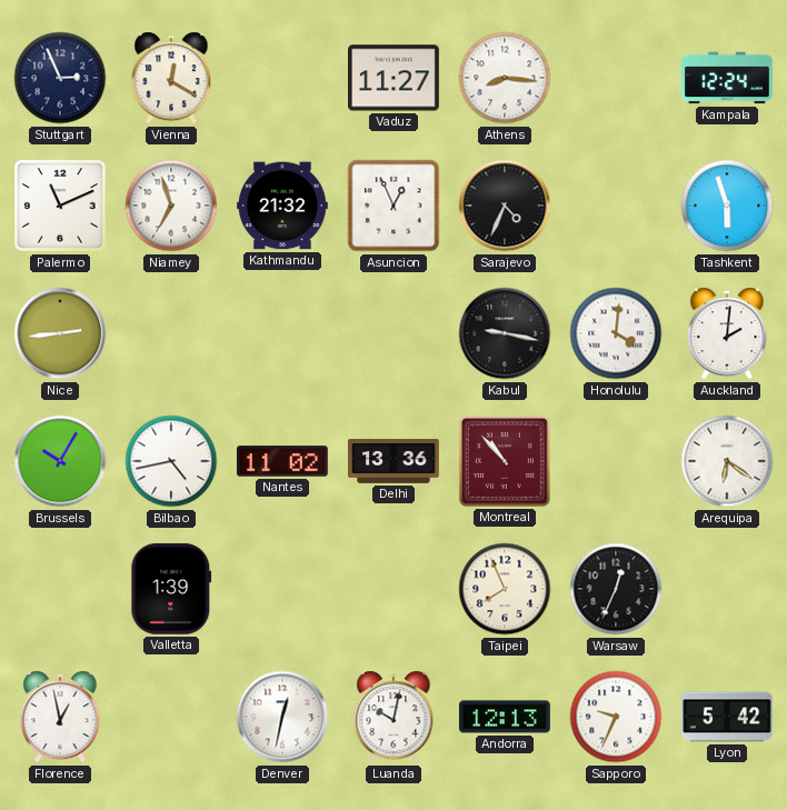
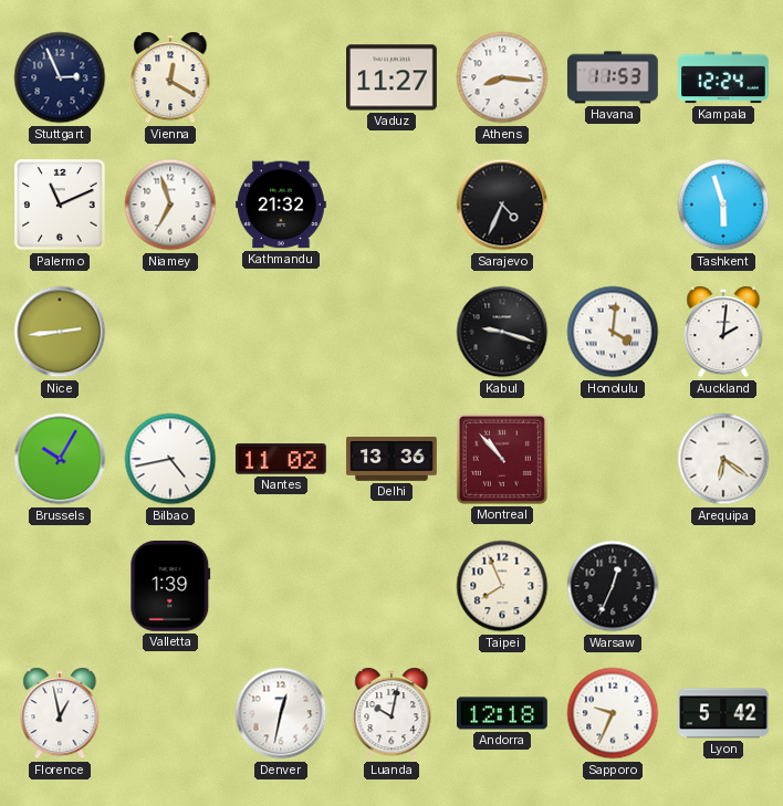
Havana: none -> 11:53
Asuncion: 12:56 -> none
Kabul: 9:17 -> 9:18
Andorra: 12:13 -> 12:18
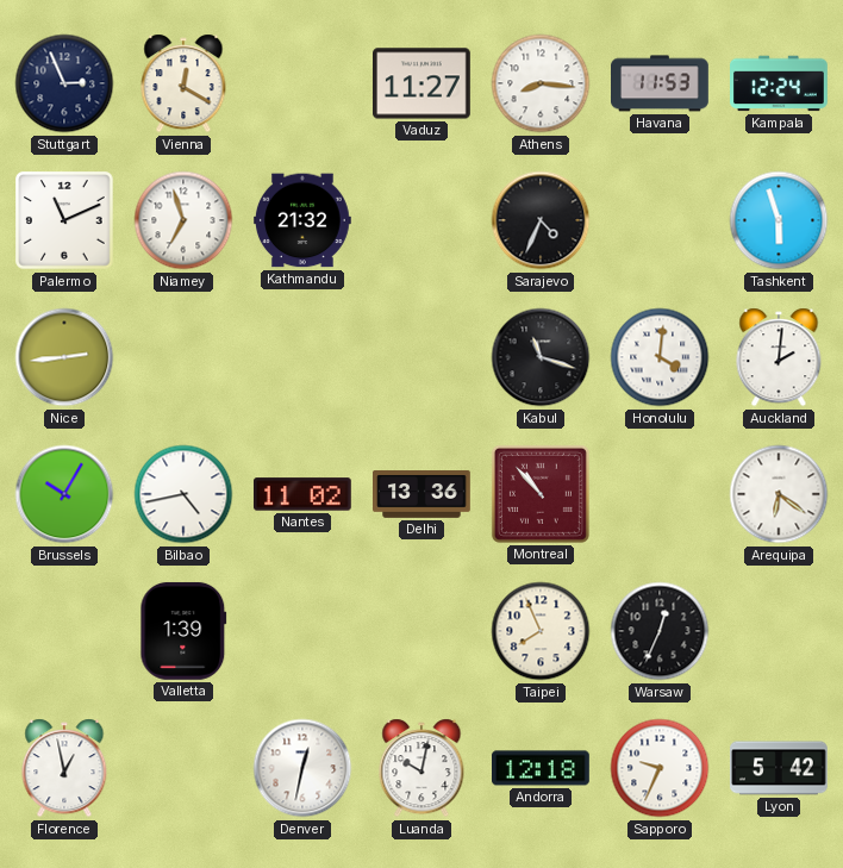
Kabul: 9:18 -> 11:18
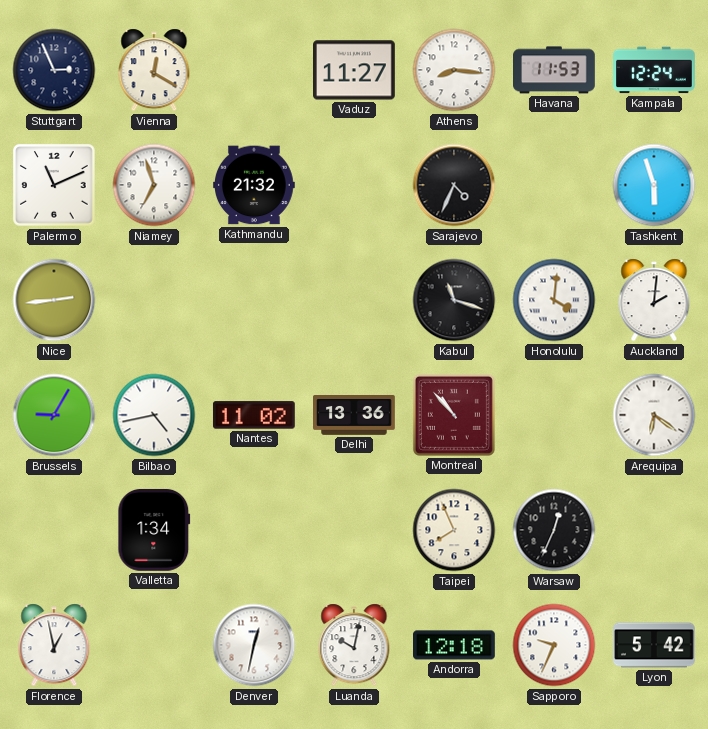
Brussels: 10:05 -> 9:05
Valletta: 1:39 -> 1:34
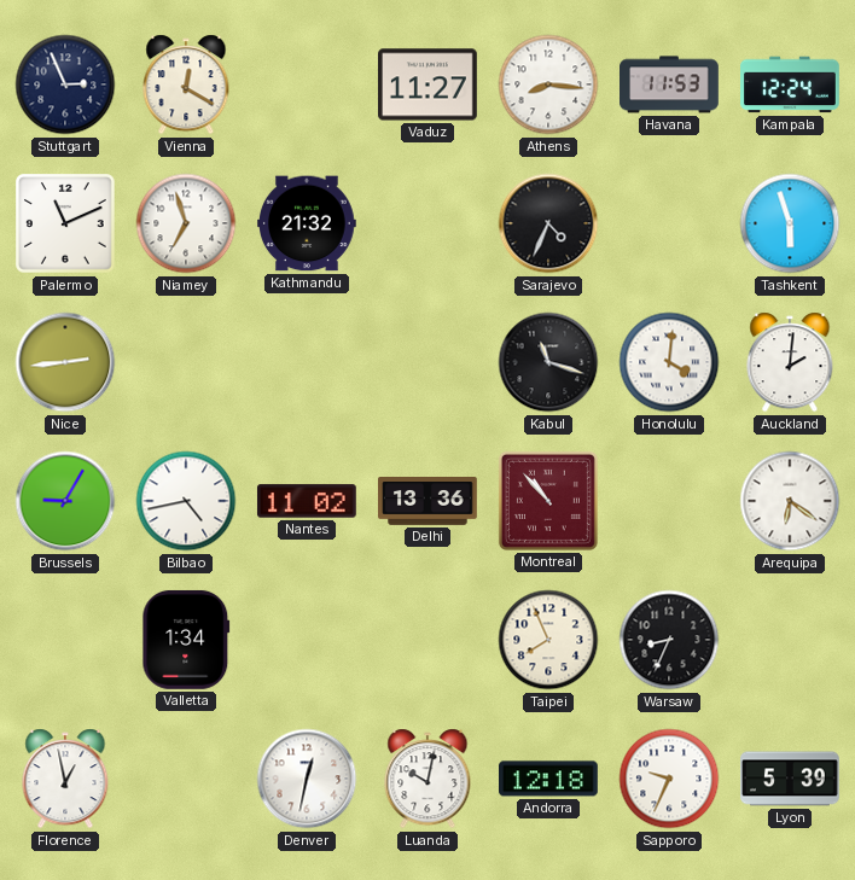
Warsaw: 12:34 -> 8:34
Lyon: 5:42 -> 5:39
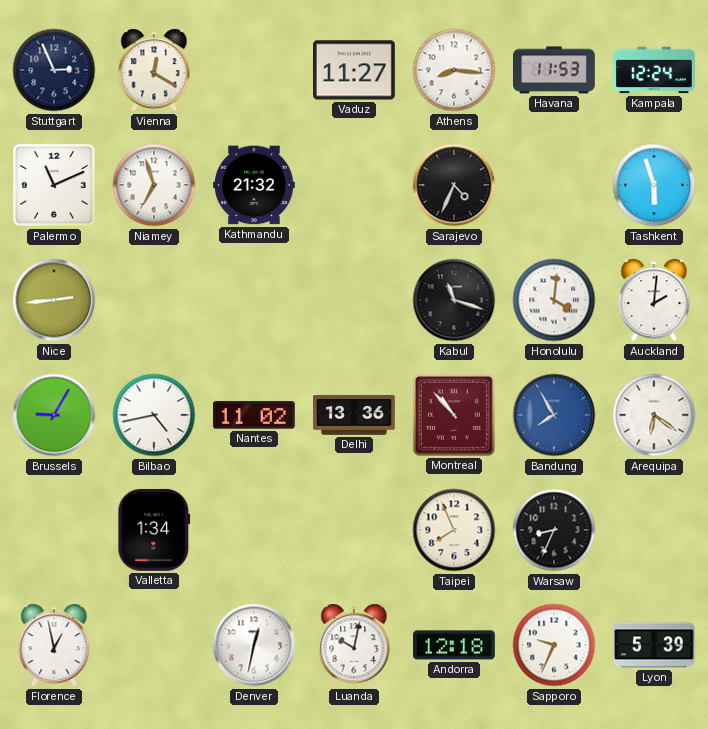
Bandung: none -> 7:55
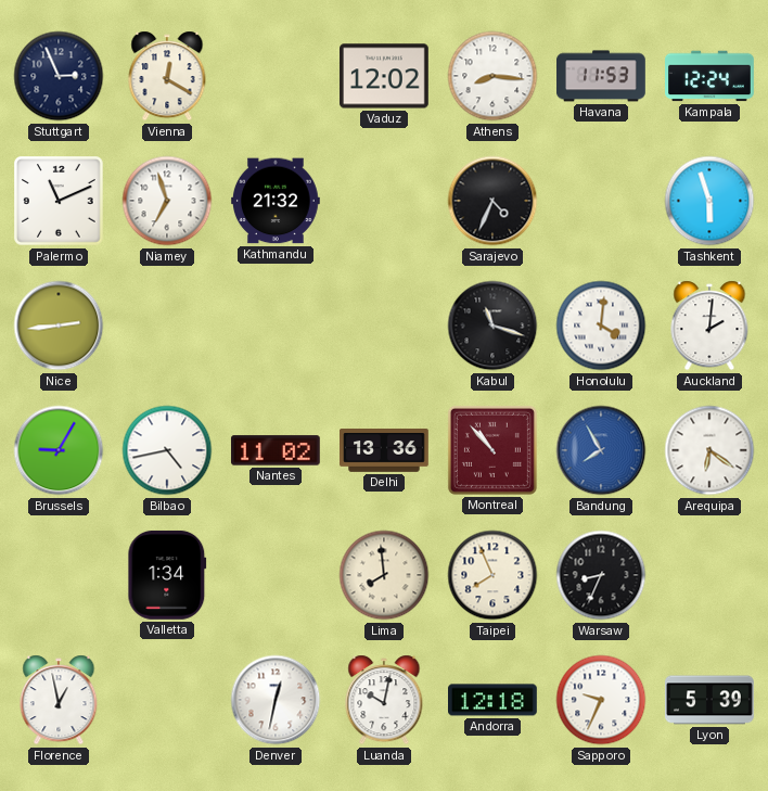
Vaduz: 11:27 -> 12:02
Lima: none -> 7:59
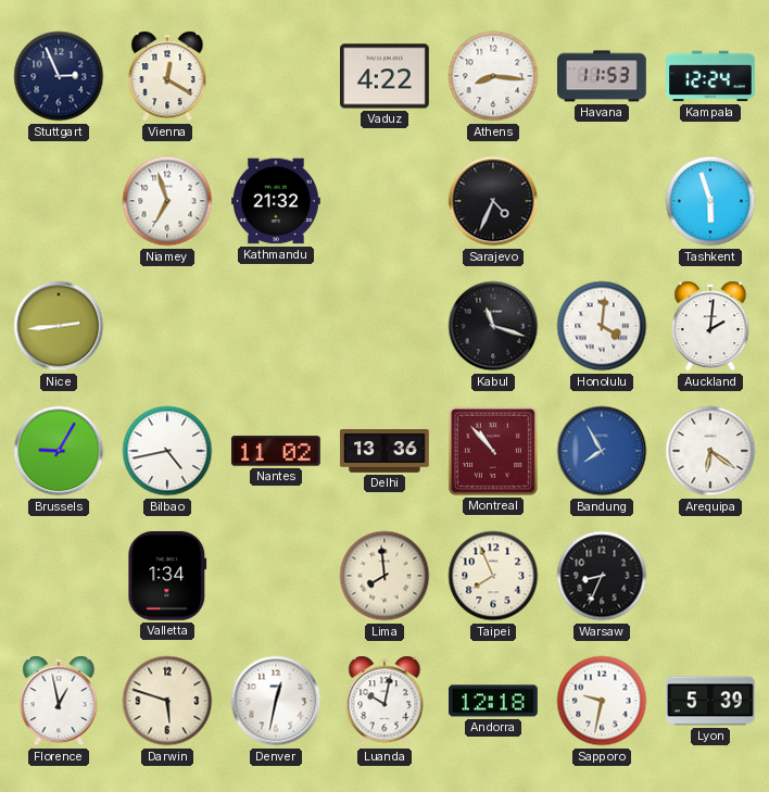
Vaduz: 12:02 -> 4:22
Palermo: 11:11 -> none
Darwin: none -> 5:48
Sapporo: 9:34 -> 9:32
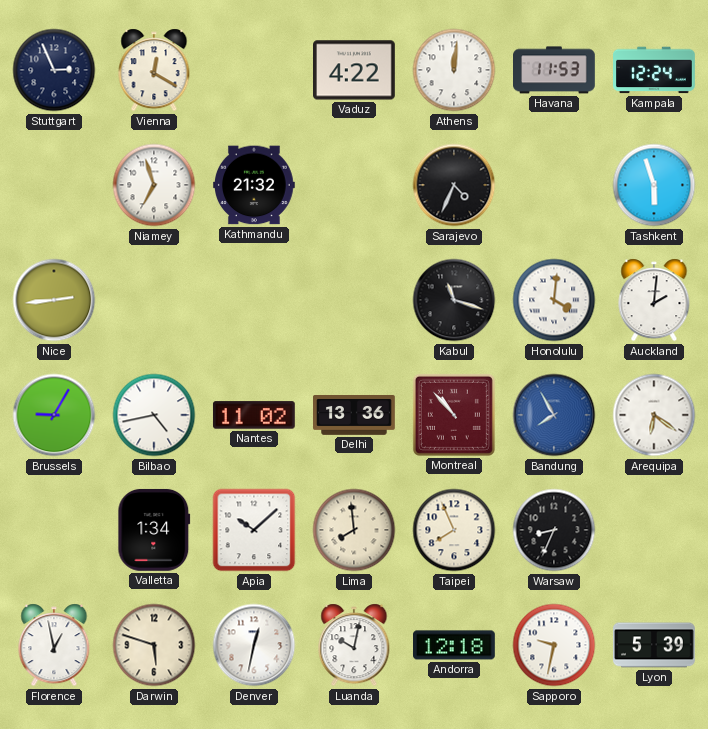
Athens: 8:16 -> 12:01
Apia: none -> 10:08
